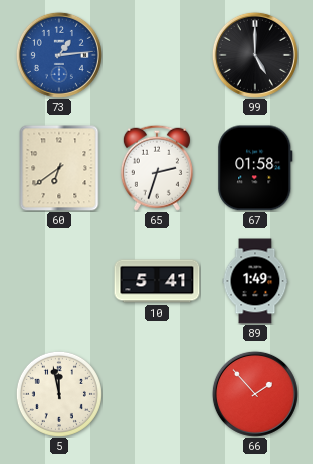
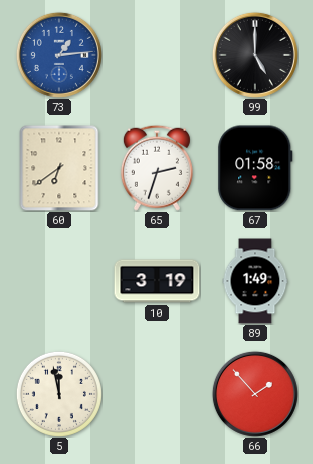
10: 5:41 -> 3:19
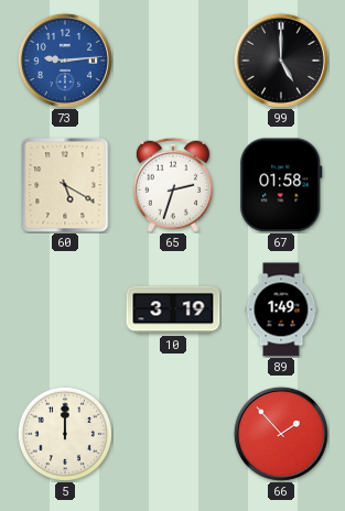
73: 1:14 -> 9:14
60: 6:39 -> 5:20
5: 11:58 -> 12:00
